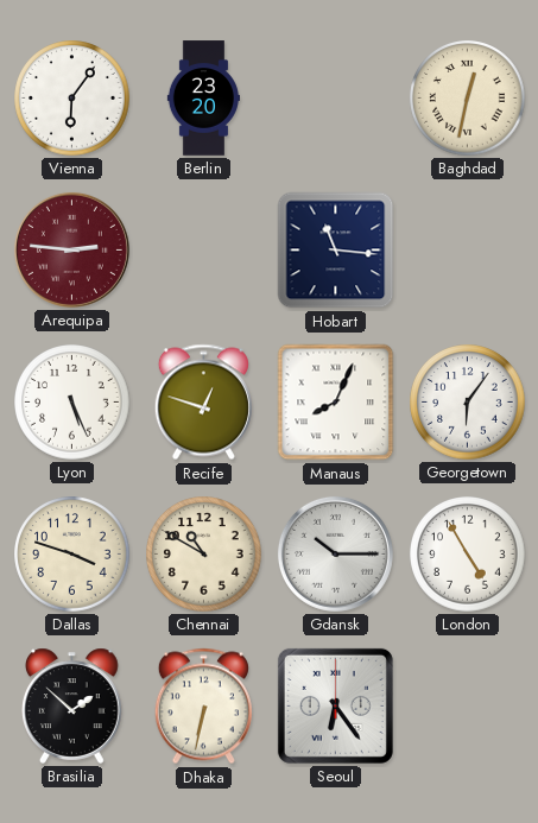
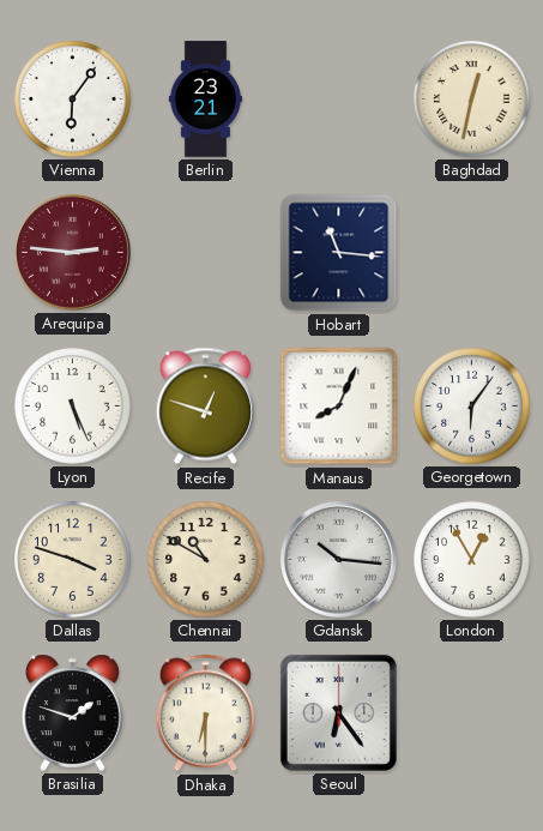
Berlin: 23:20 -> 23:21
Gdansk: 10:15 -> 10:16
London: 4:55 -> 12:55
Brasilia: 1:52 -> 1:48
Dhaka: 6:32 -> 6:30
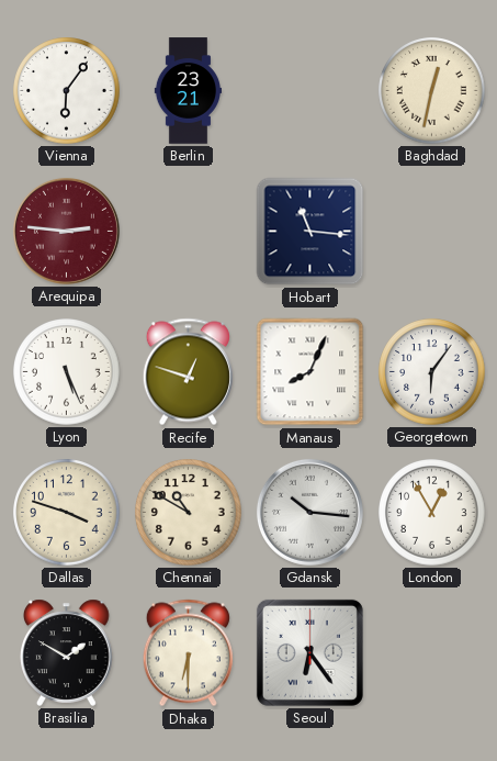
Brasilia: 1:48 -> 1:50
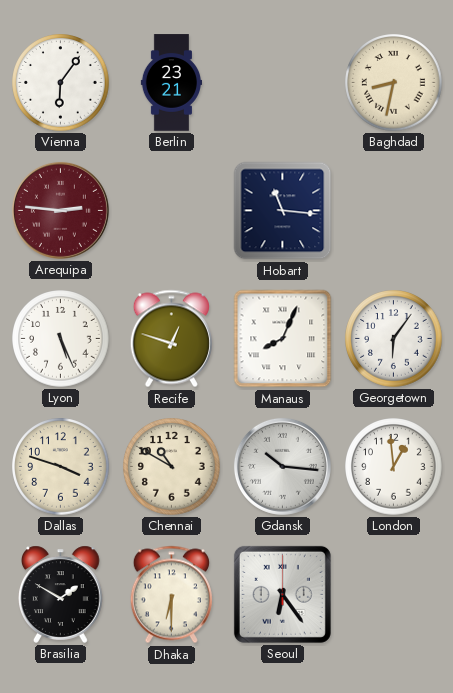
Baghdad: 12:32 -> 8:32
London: 12:55 -> 12:59
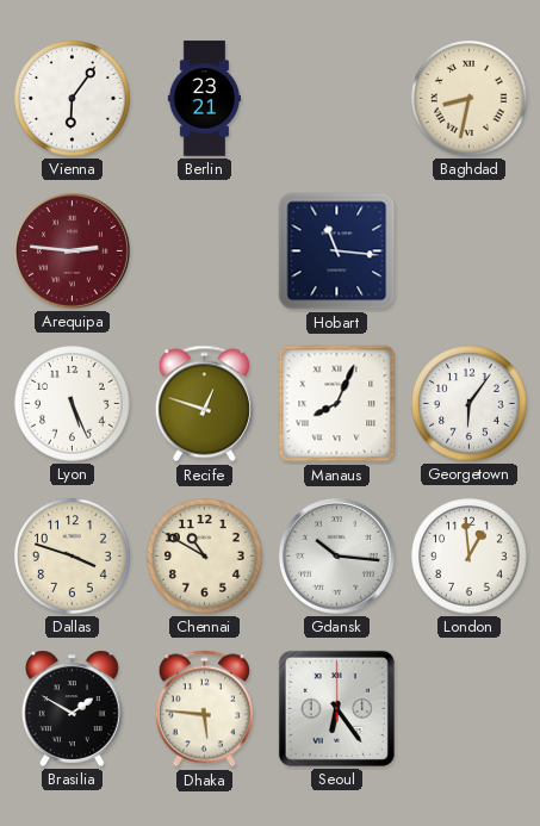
Dhaka: 6:30 -> 5:46
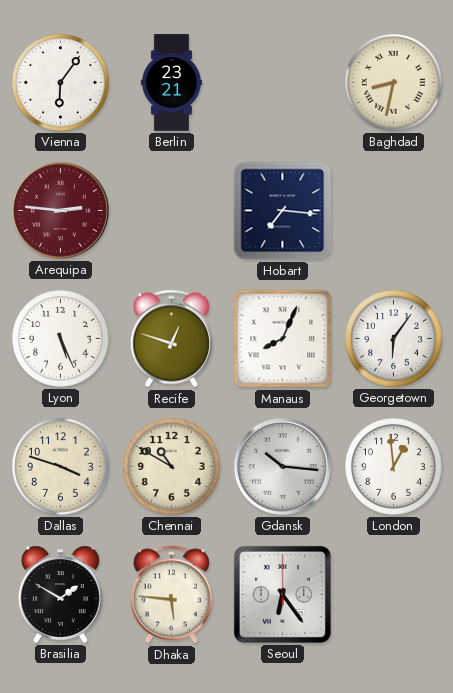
Hobart: 11:16 -> 7:16
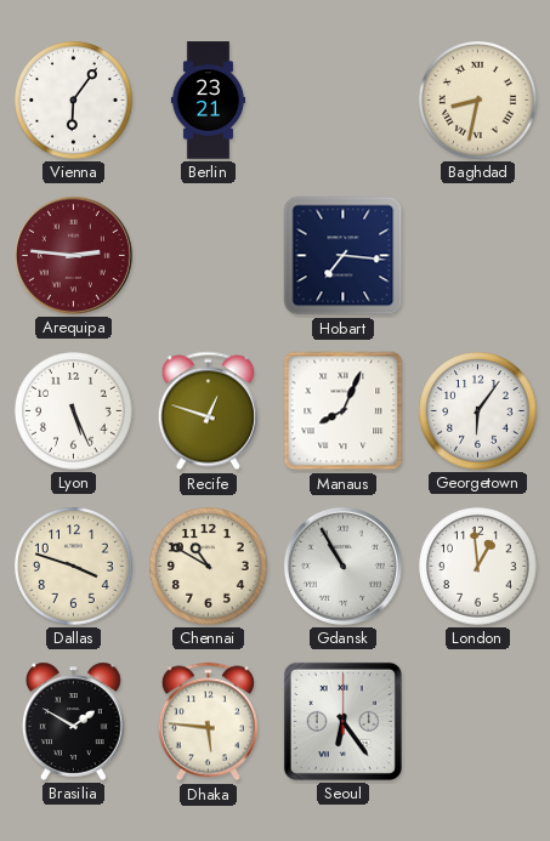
Gdansk: 10:16 -> 10:55
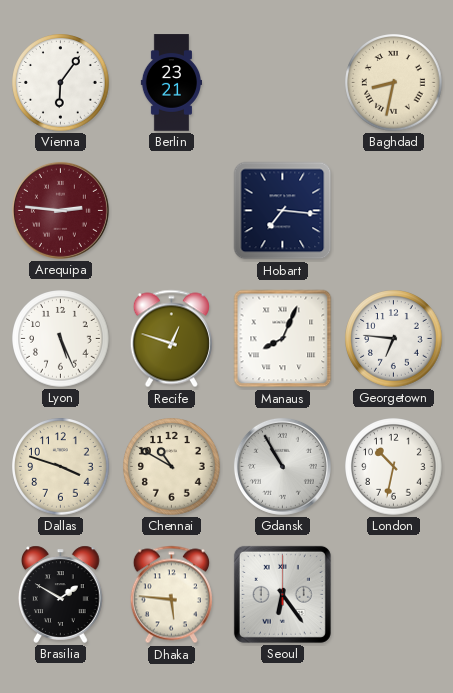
Georgetown: 6:06 -> 6:46
London: 12:59 -> 10:32
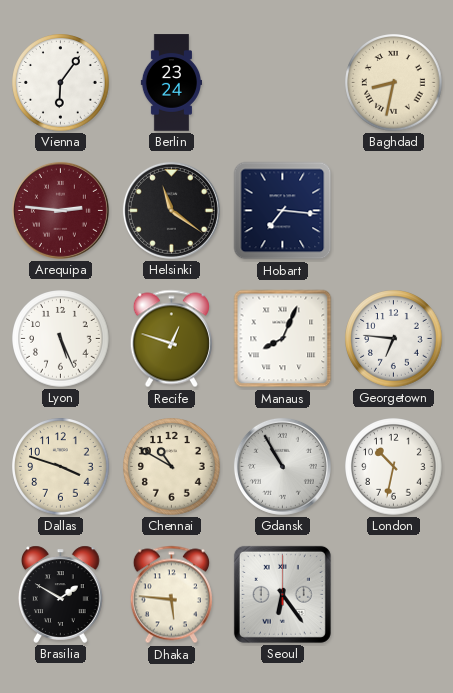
Berlin: 23:21 -> 23:24
Helsinki: none -> 11:21
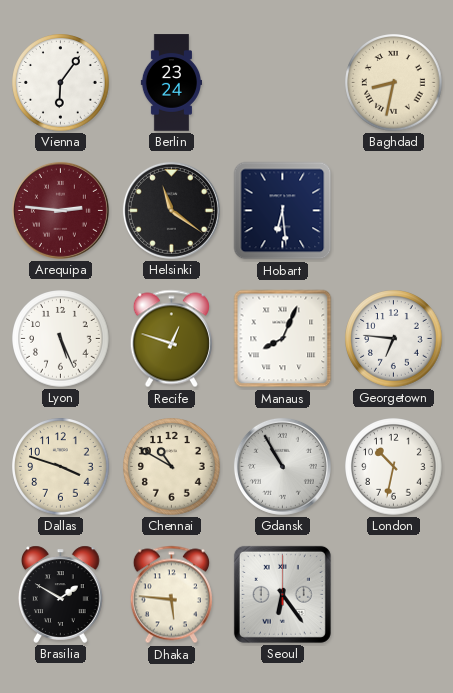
Hobart: 7:16 -> 6:29
